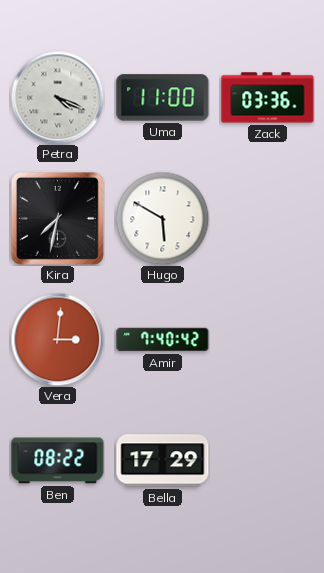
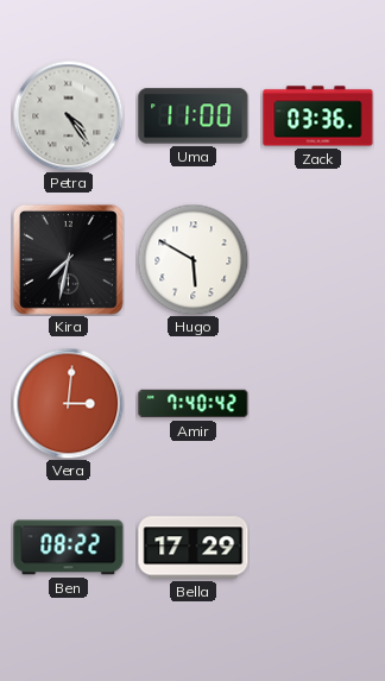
Petra: 4:19 -> 4:24
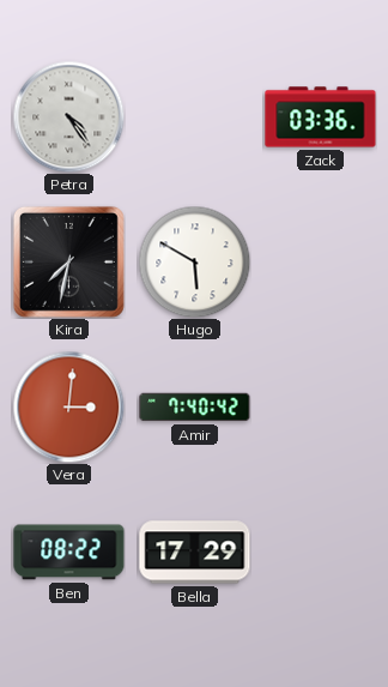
Uma: 11:00 -> none
